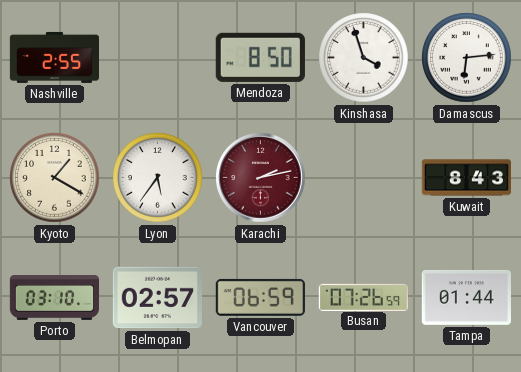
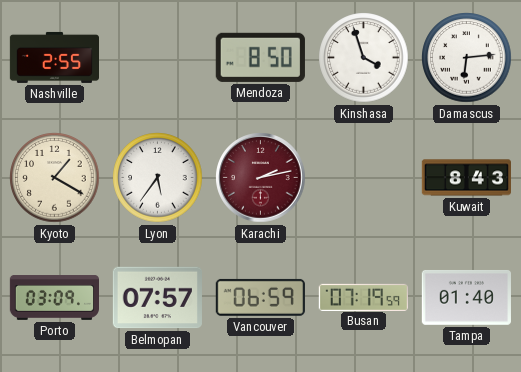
Porto: 03:10 -> 03:09
Belmopan: 02:57 -> 07:57
Busan: 07:26 -> 07:19
Tampa: 01:44 -> 01:40
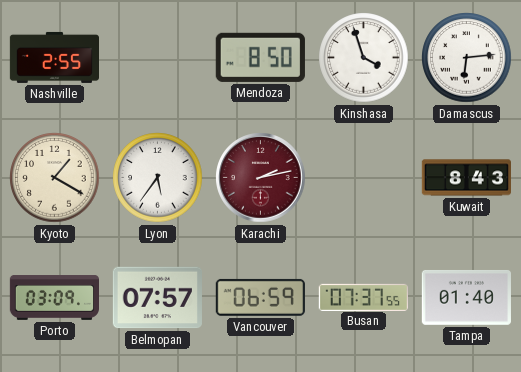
Busan: 07:19 -> 07:37
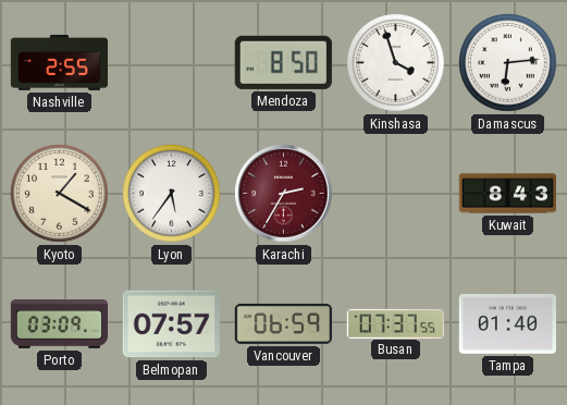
Karachi: 2:13 -> 2:35
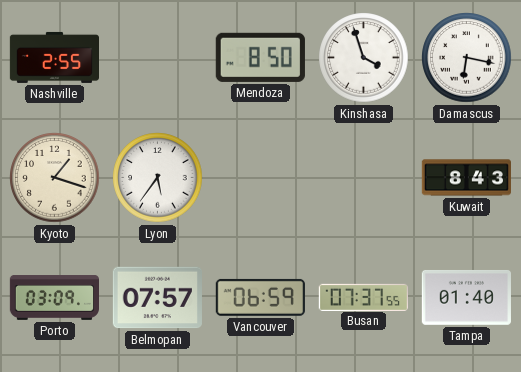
Damascus: 6:14 -> 6:17
Kyoto: 1:20 -> 1:18
Karachi: 2:35 -> none
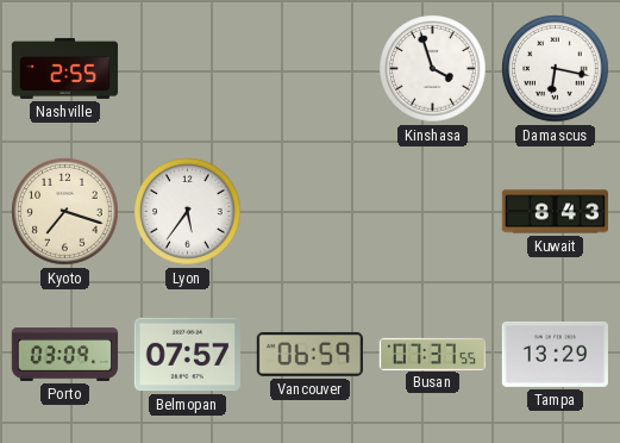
Mendoza: 8:50 -> none
Kyoto: 1:18 -> 7:18
Tampa: 01:40 -> 13:29
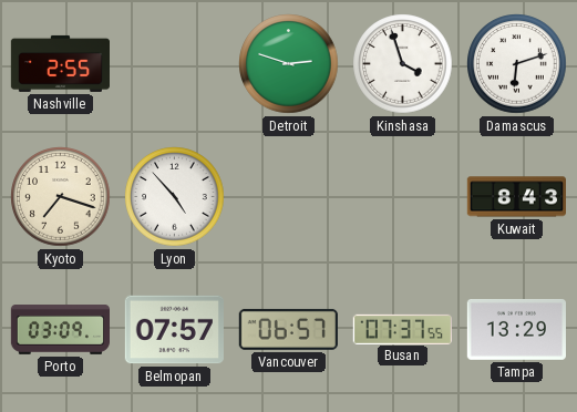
Detroit: none -> 2:48
Damascus: 6:17 -> 6:12
Lyon: 5:36 -> 4:53
Vancouver: 06:59 -> 06:57
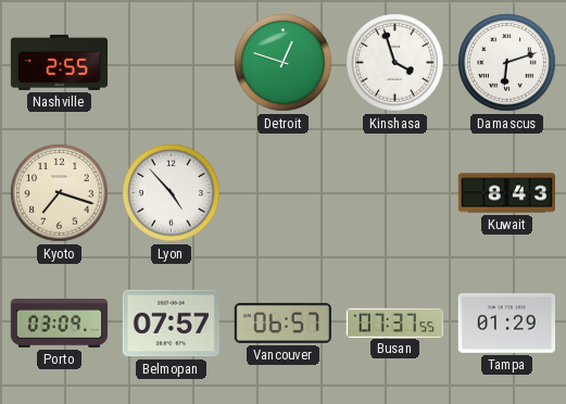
Detroit: 2:48 -> 12:48
Tampa: 13:29 -> 01:29
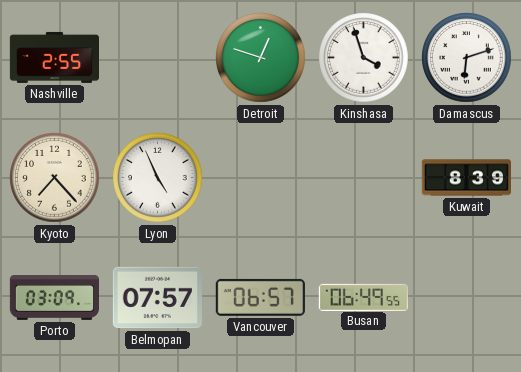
Kyoto: 7:18 -> 7:23
Lyon: 4:53 -> 4:56
Kuwait: 8:43 -> 8:39
Busan: 07:37 -> 06:49
Tampa: 01:29 -> none
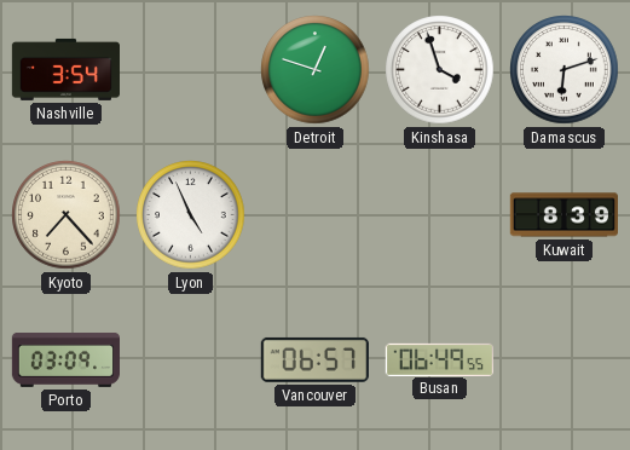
Nashville: 2:55 -> 3:54
Belmopan: 07:57 -> none
